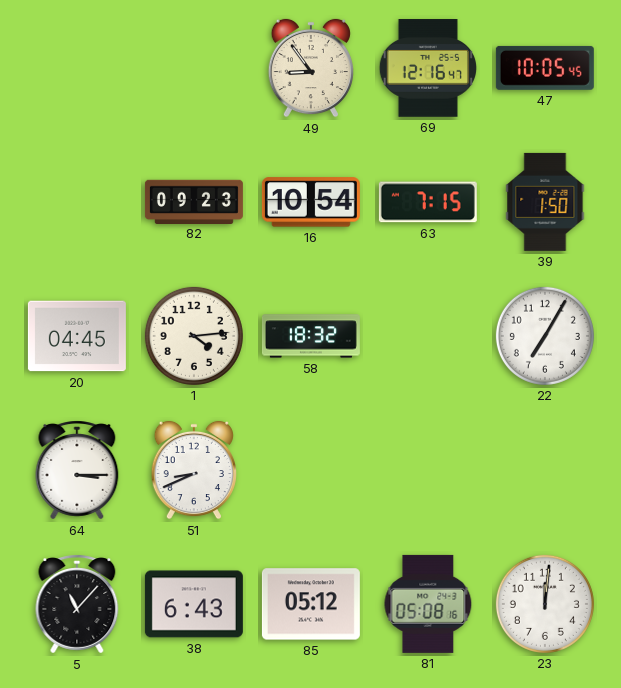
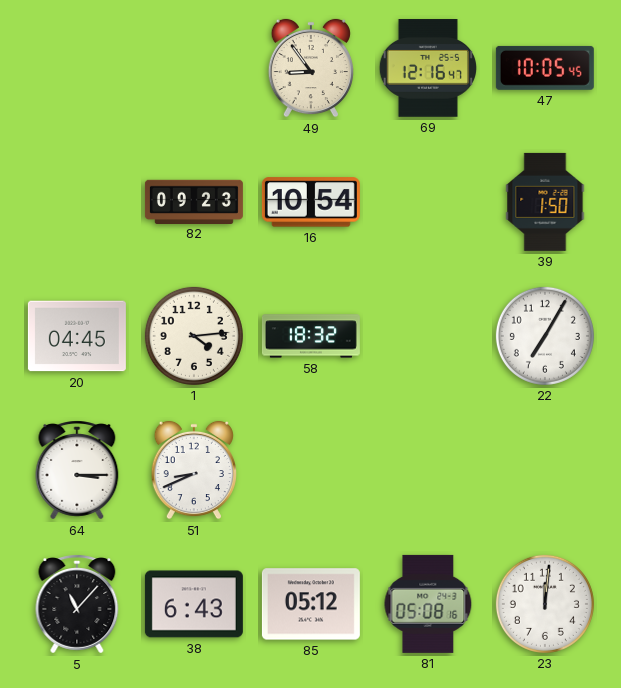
63: 7:15 -> none
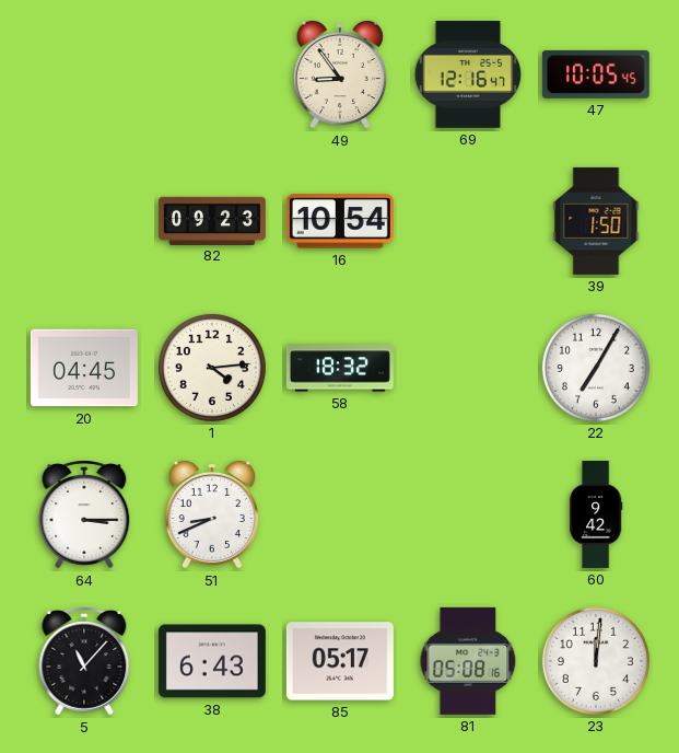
60: none -> 9:42
85: 05:12 -> 05:17
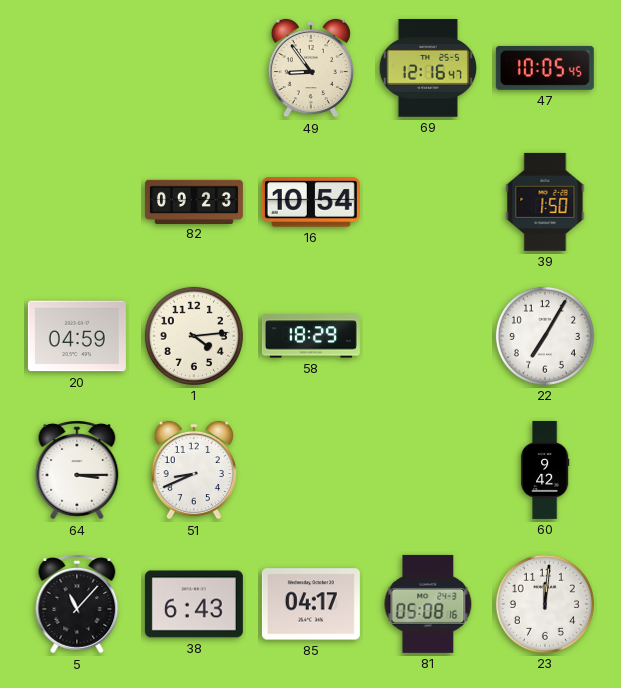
20: 04:45 -> 04:59
58: 18:32 -> 18:29
85: 05:17 -> 04:17
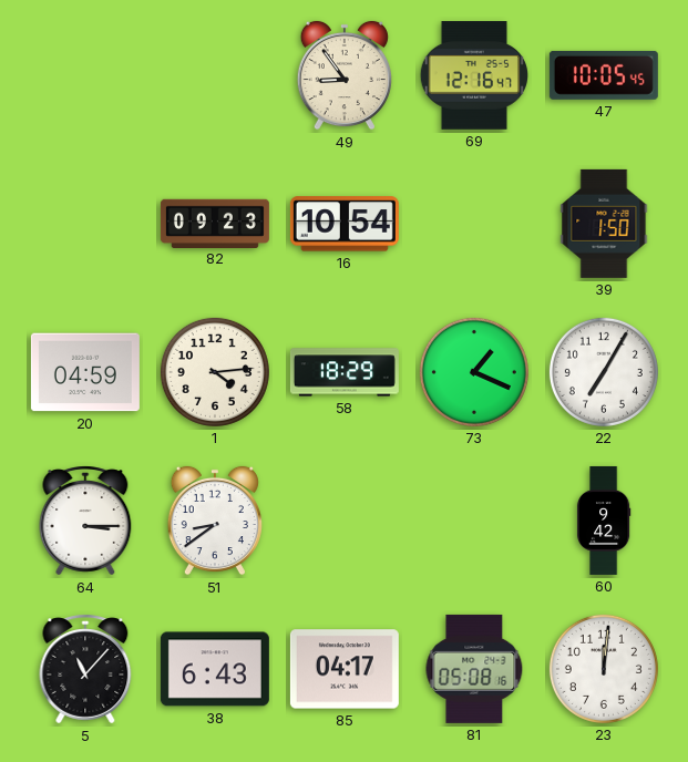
73: none -> 1:19
51: 8:41 -> 8:39
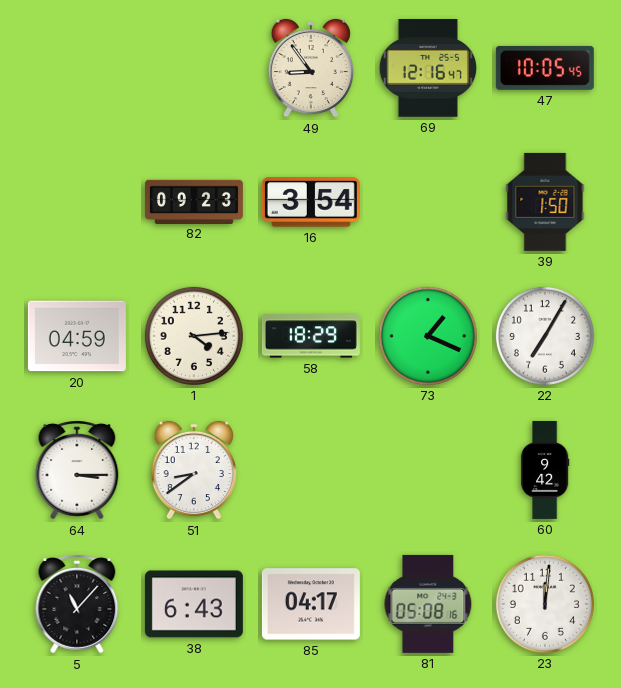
16: 10:54 -> 3:54
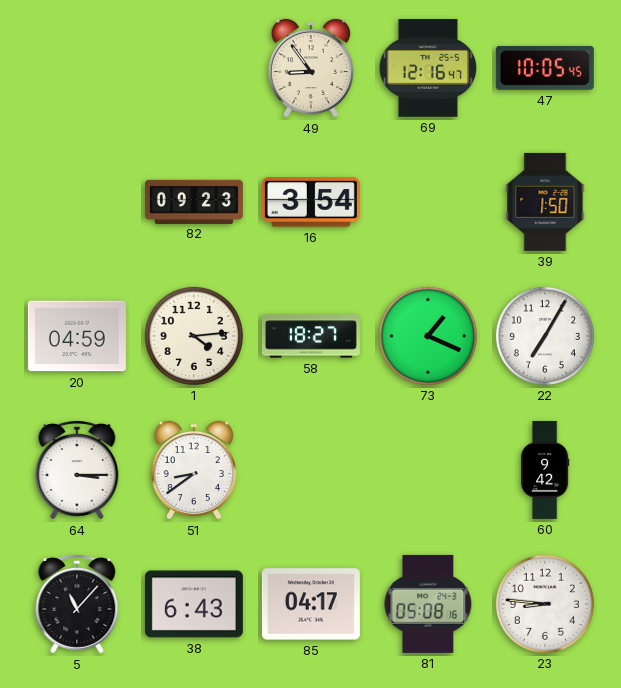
58: 18:29 -> 18:27
23: 12:01 -> 8:46
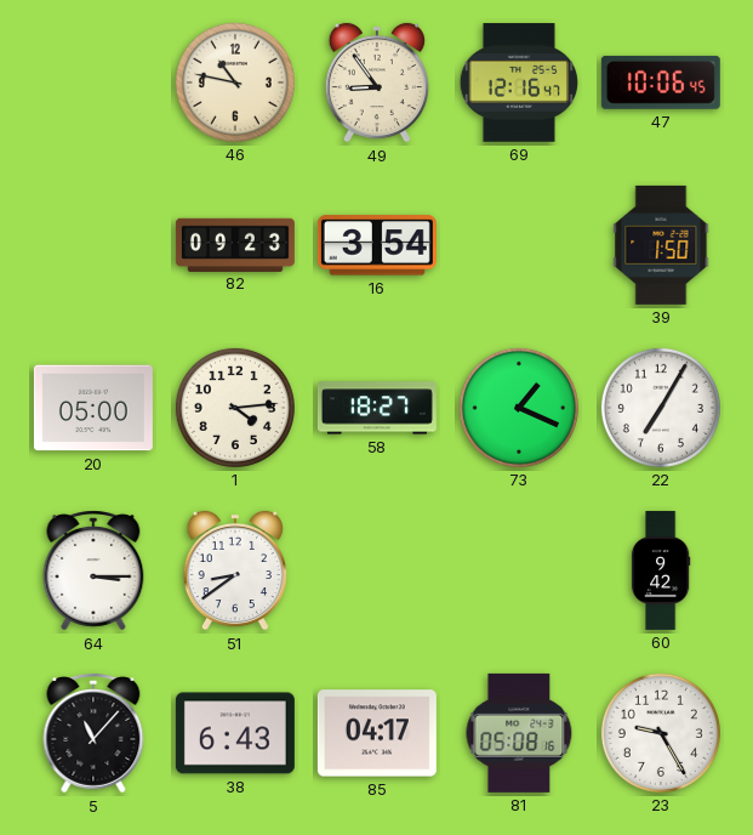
46: none -> 10:47
47: 10:05 -> 10:06
20: 04:59 -> 05:00
23: 8:46 -> 9:25
